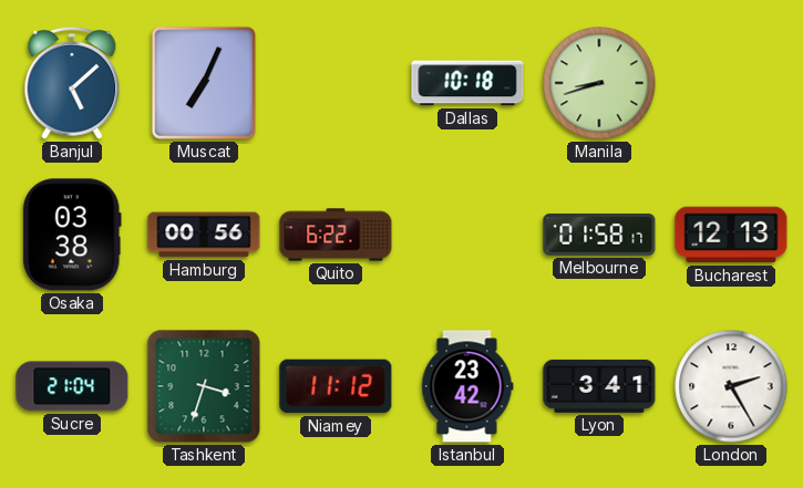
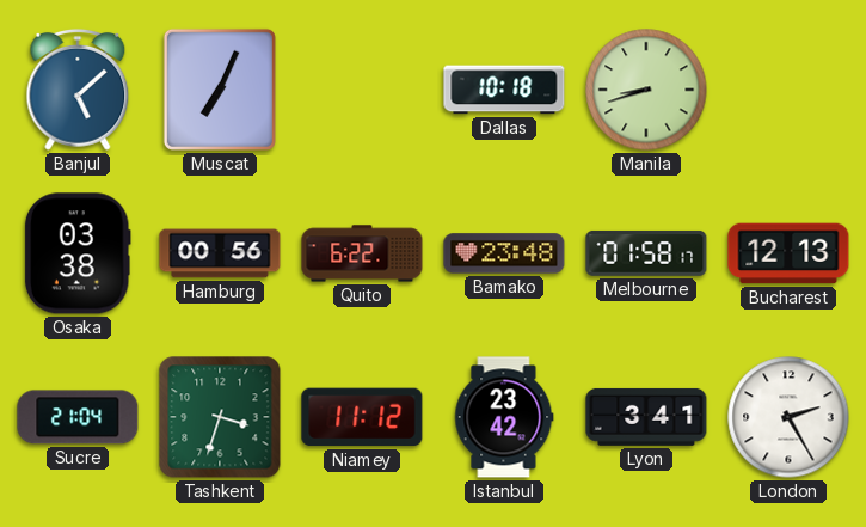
Bamako: none -> 23:48
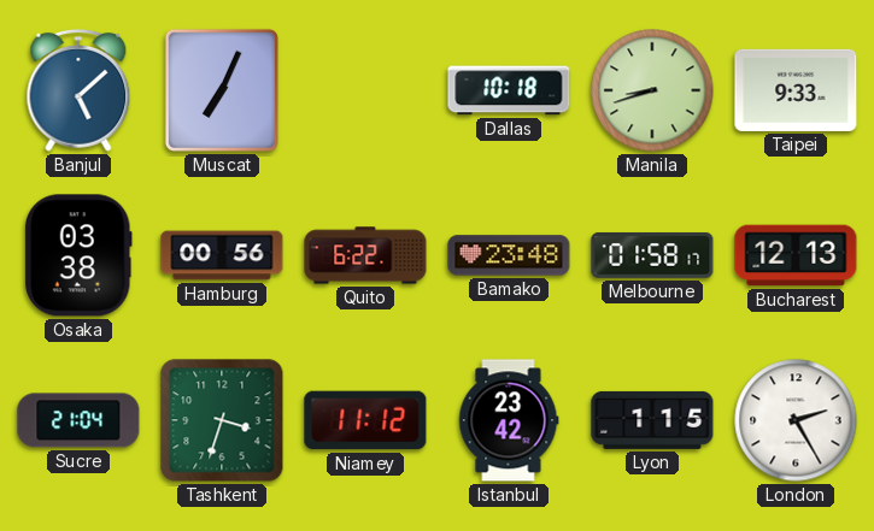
Taipei: none -> 9:33
Lyon: 3:41 -> 1:15
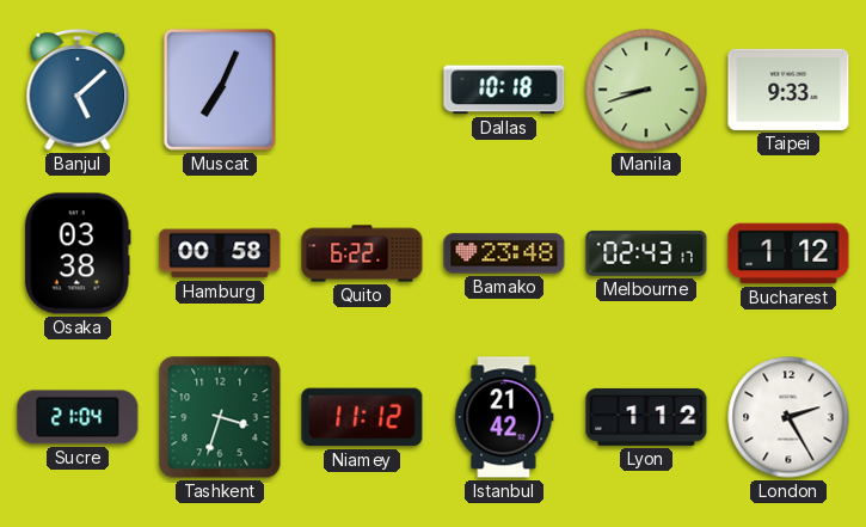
Hamburg: 00:56 -> 00:58
Melbourne: 01:58 -> 02:43
Bucharest: 12:13 -> 1:12
Istanbul: 23:42 -> 21:42
Lyon: 1:15 -> 1:12
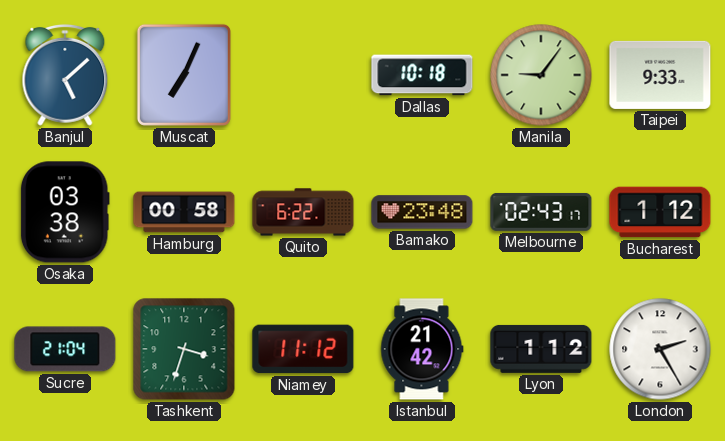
Manila: 8:42 -> 9:06
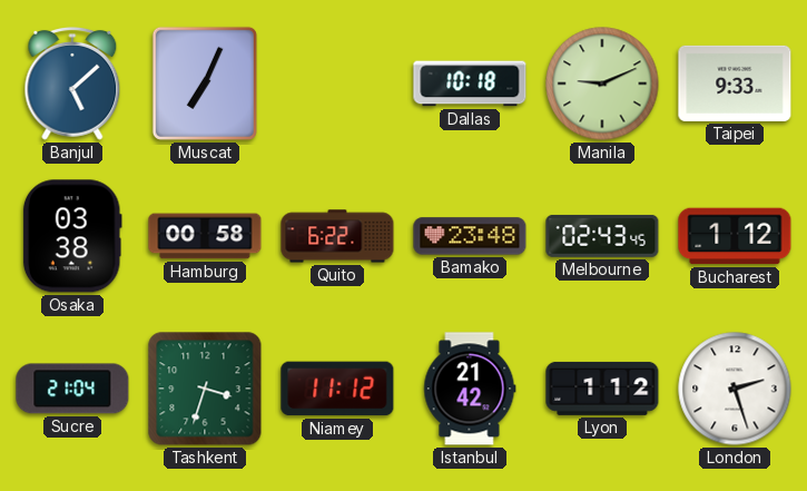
Manila: 9:06 -> 9:11
Melbourne: 02:43:17 -> 02:43:45
London: 2:25 -> 2:27
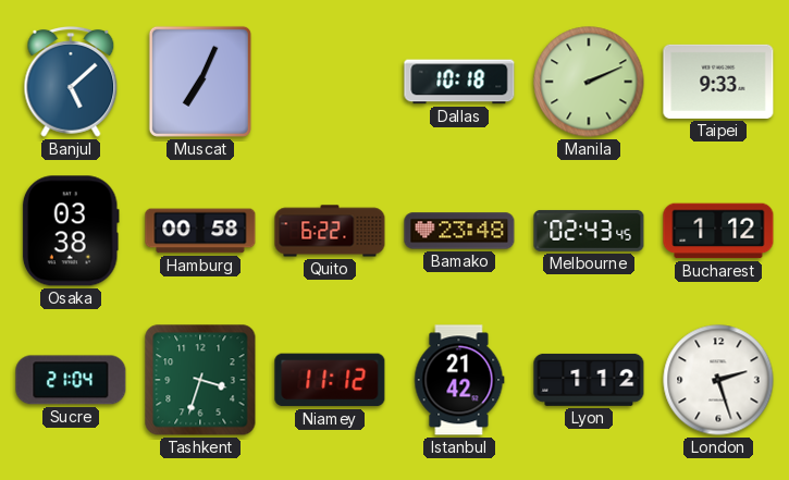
Manila: 9:11 -> 2:11
